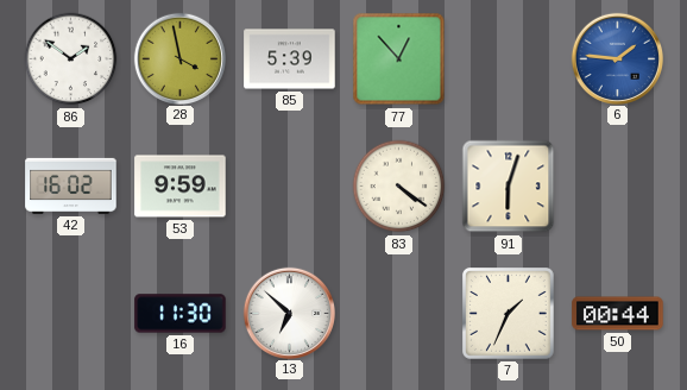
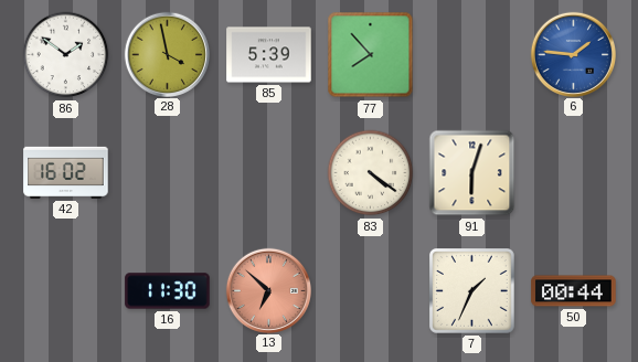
77: 12:53 -> 7:53
53: 9:59 -> none
13 dial: white -> salmon
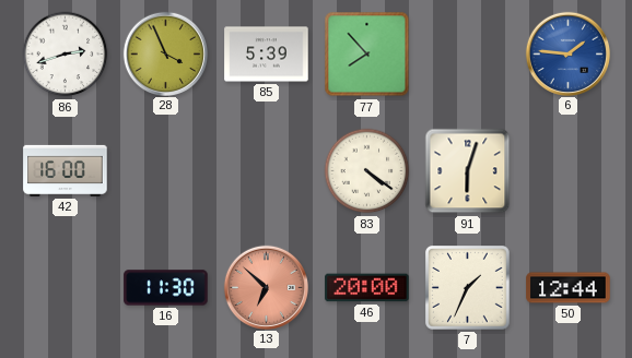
86: 1:51 -> 2:42
28: 3:58 -> 3:56
42: 16:02 -> 16:00
46: none -> 20:00
50: 00:44 -> 12:44
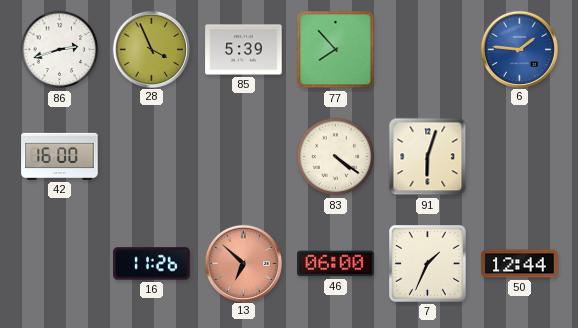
16: 11:30 -> 11:26
46: 20:00 -> 06:00
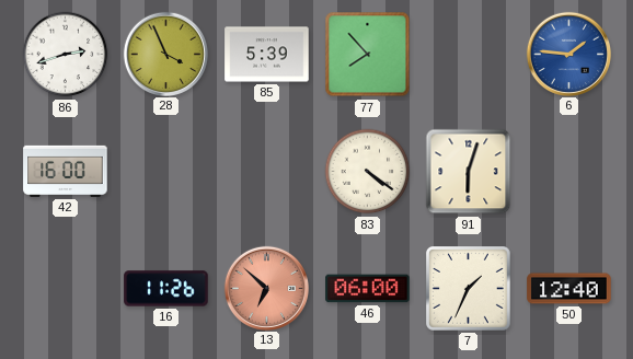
50: 12:44 -> 12:40
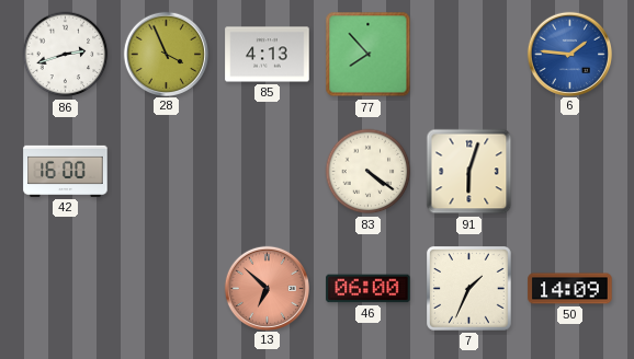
85: 5:39 -> 4:13
16: 11:26 -> none
50: 12:40 -> 14:09
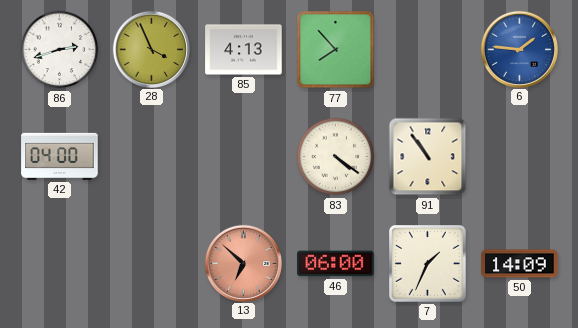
42: 16:00 -> 04:00
91: 6:03 -> 10:54
